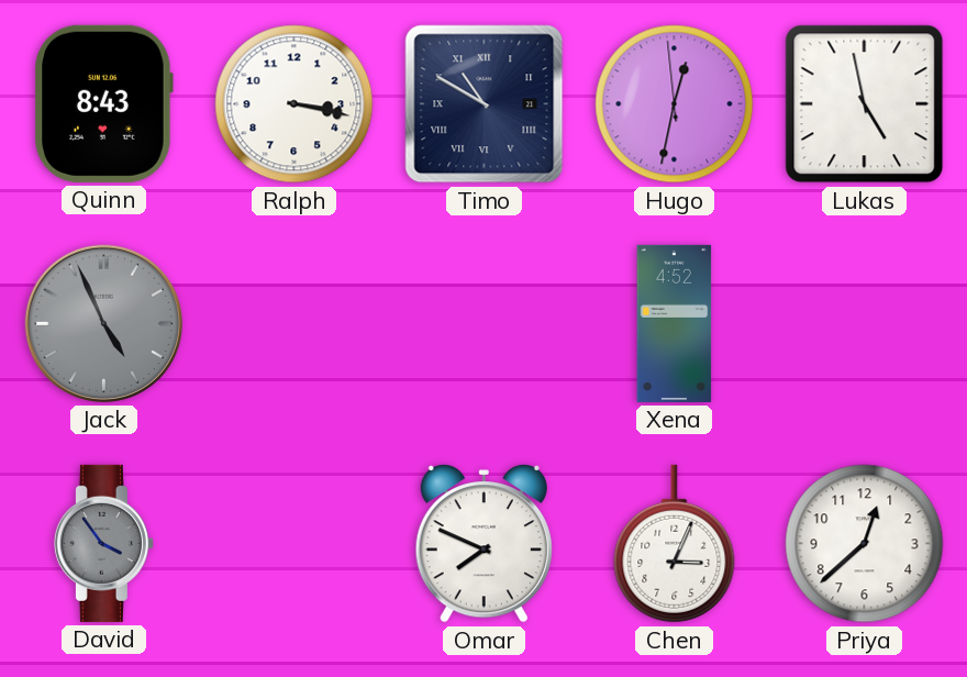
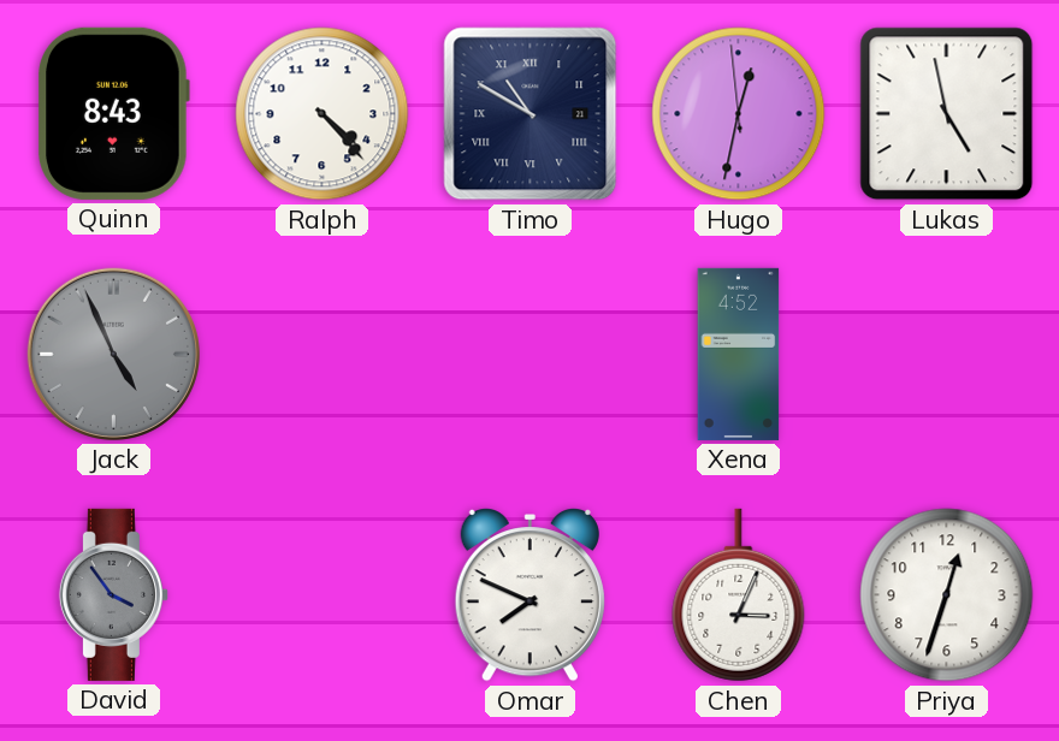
Ralph: 3:17 -> 4:23
Priya: 12:38 -> 12:33
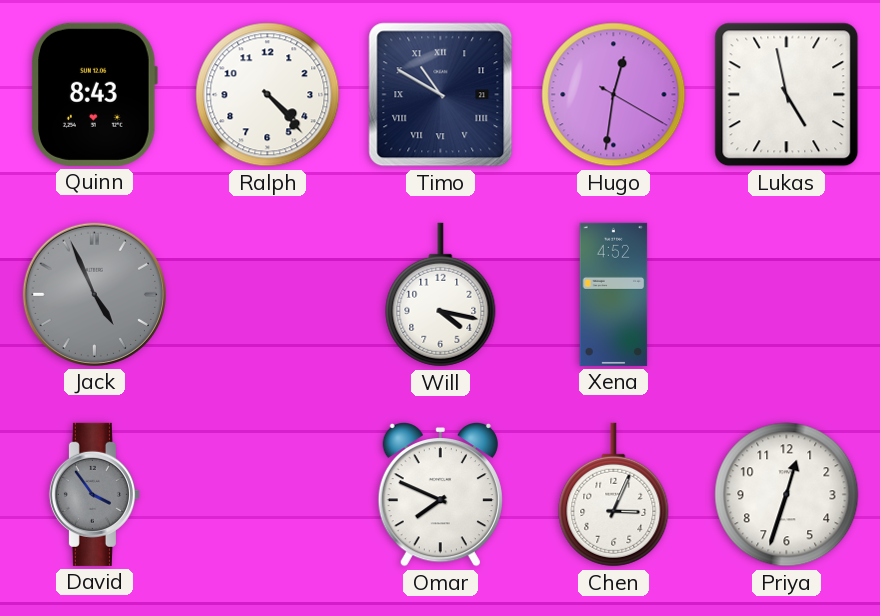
Hugo: 12:31:59 -> 12:31:20
Will: none -> 4:17
